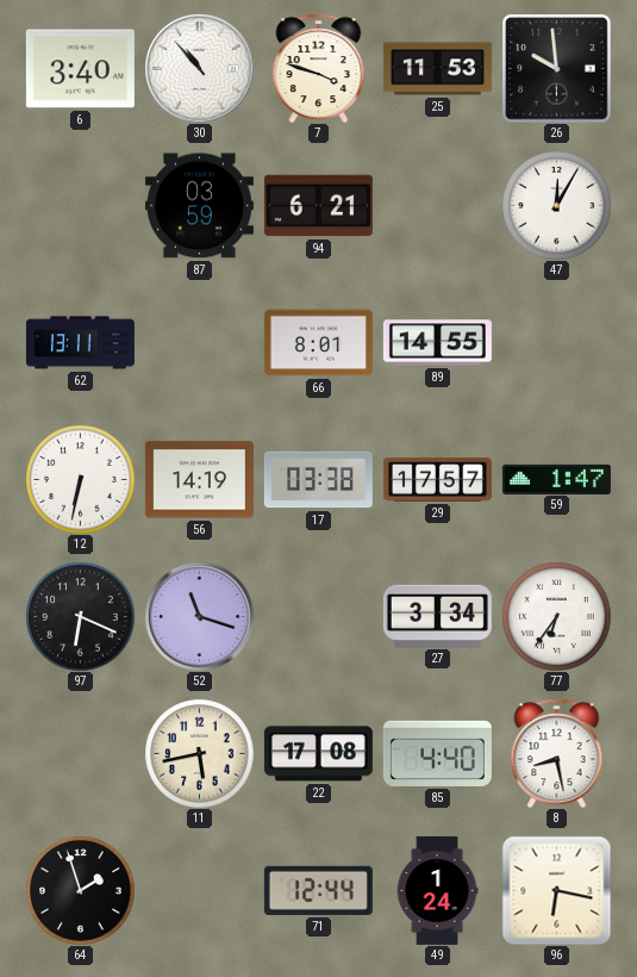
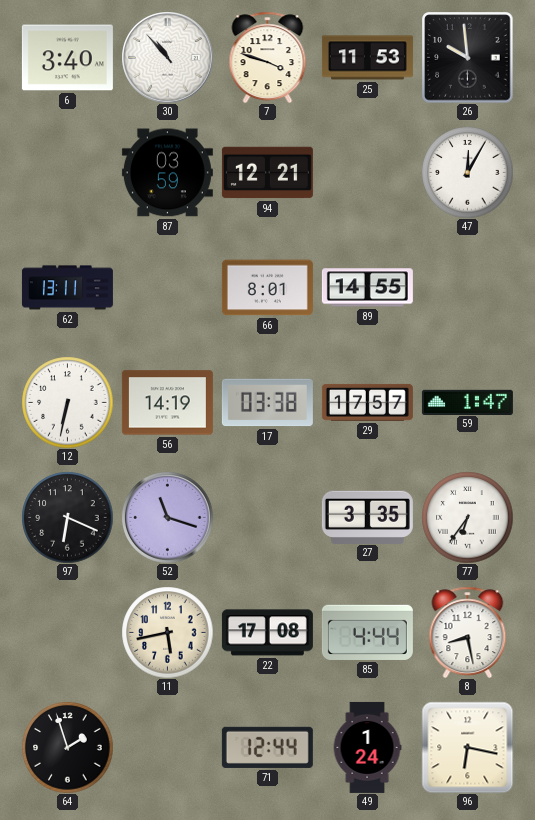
94: 6:21 -> 12:21
27: 3:34 -> 3:35
85: 4:40 -> 4:44
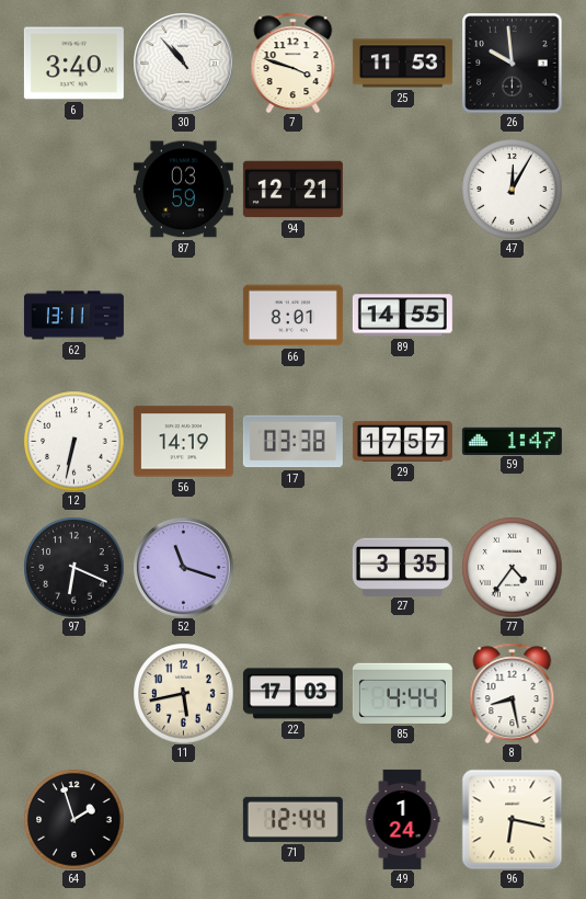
77: 6:36 -> 4:36
22: 17:08 -> 17:03
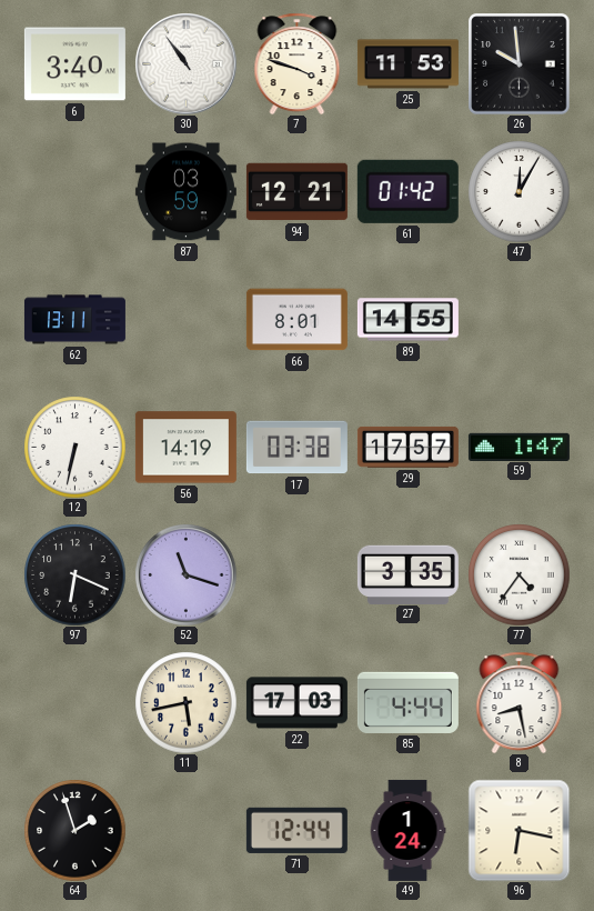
30: 10:53 -> 10:54
61: none -> 01:42
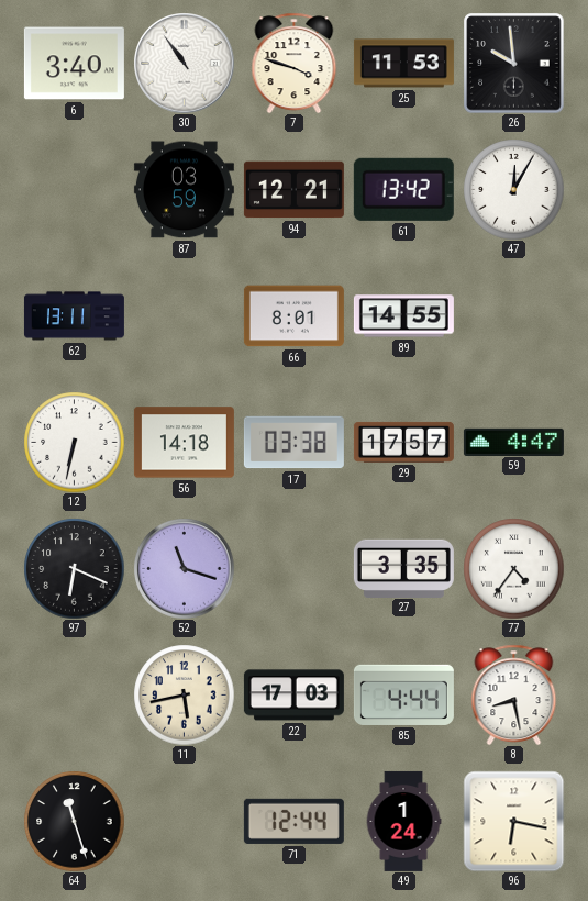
61: 01:42 -> 13:42
56: 14:19 -> 14:18
59: 1:47 -> 4:47
64: 1:57 -> 11:27
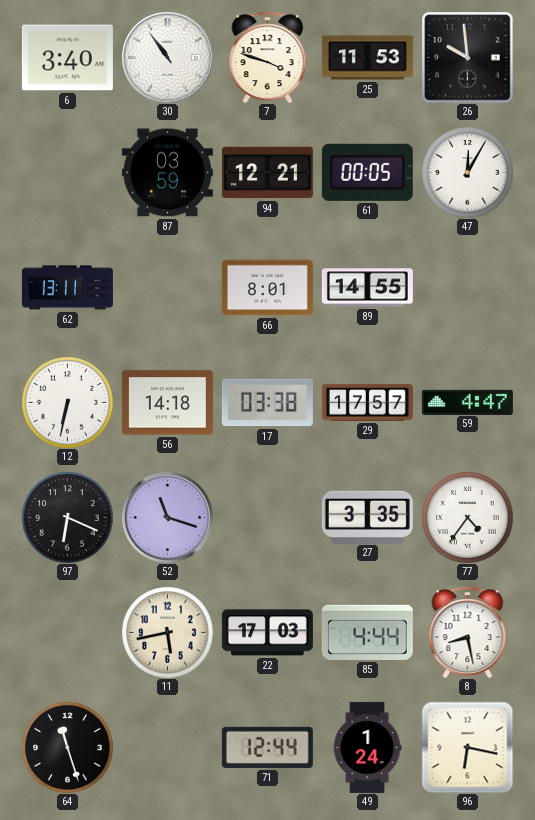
61: 13:42 -> 00:05
